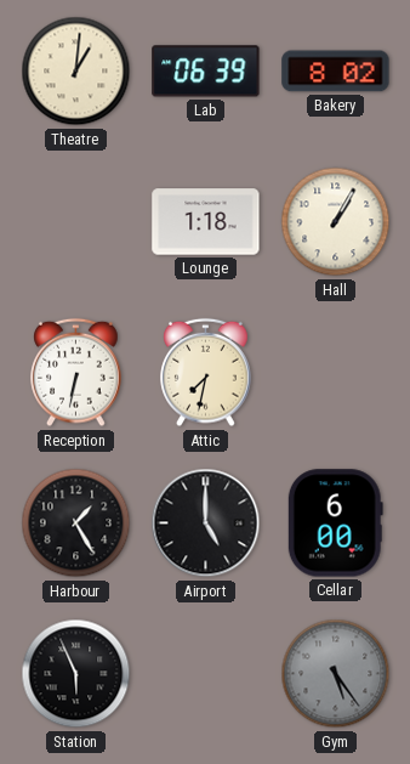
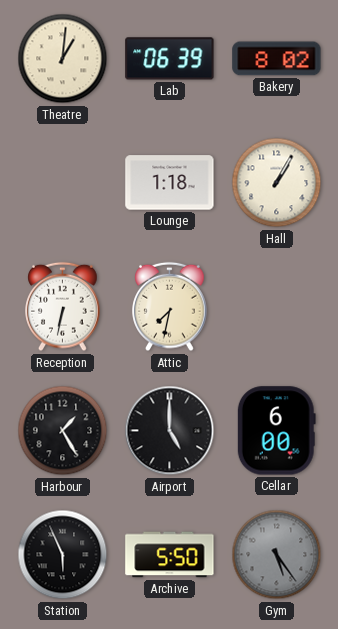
Archive: none -> 5:50
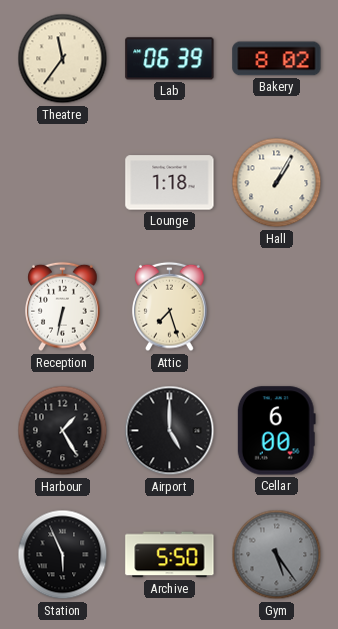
Theatre: 1:01 -> 11:36
Attic: 7:32 -> 7:27
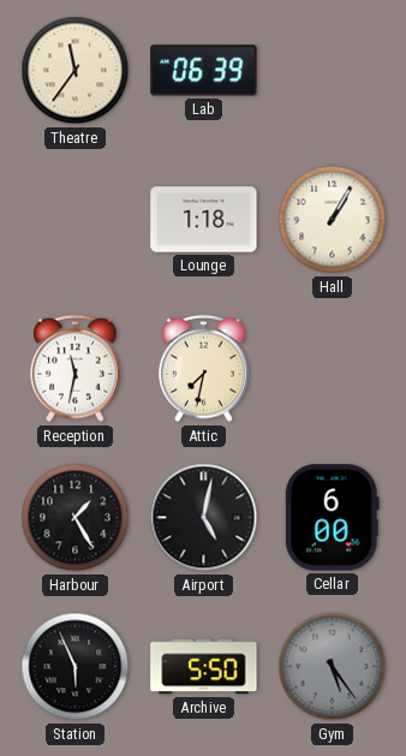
Bakery: 8:02 -> none
Reception: 6:32 -> 11:32
Attic: 7:27 -> 7:32
Airport: 5:00 -> 5:02
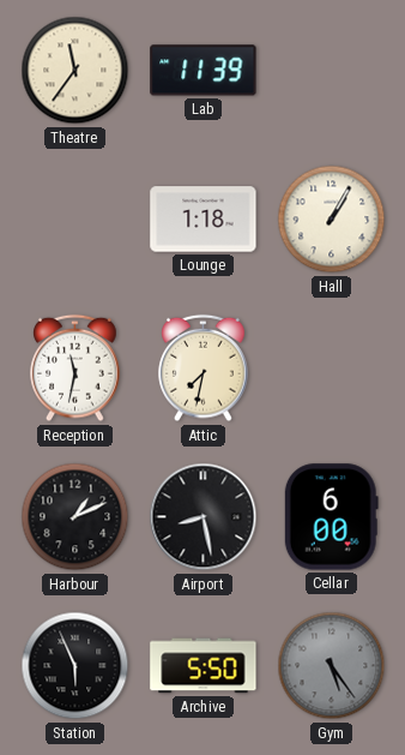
Lab: 06:39 -> 11:39
Harbour: 1:25 -> 1:11
Airport: 5:02 -> 8:28
